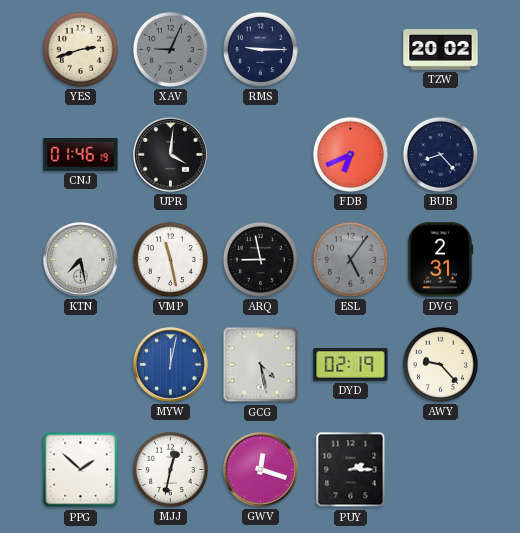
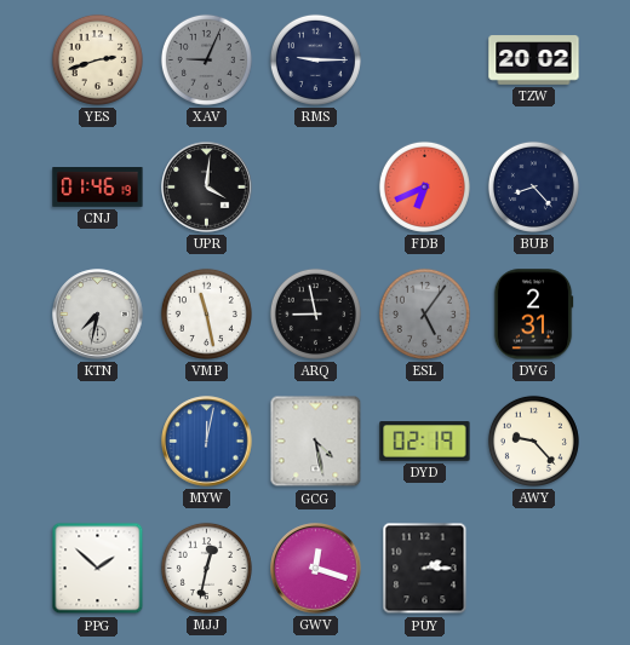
KTN: 7:28 -> 7:32
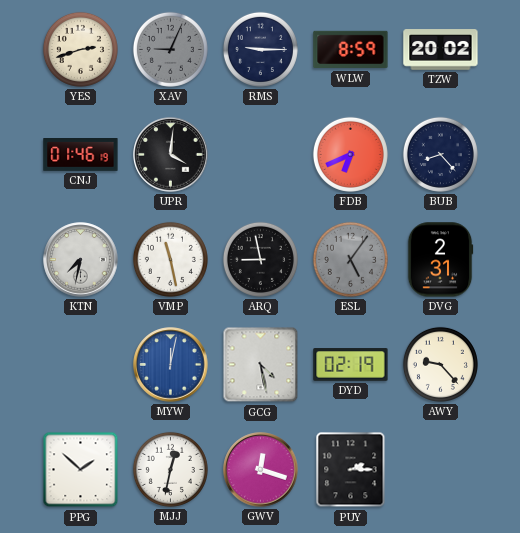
WLW: none -> 8:59
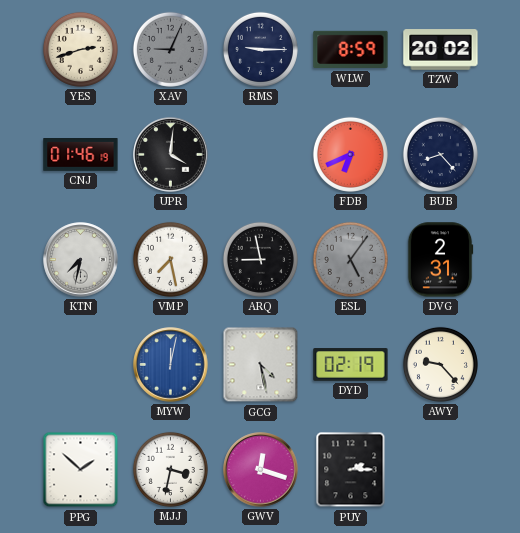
VMP: 11:28 -> 7:28
MJJ: 12:32 -> 3:32
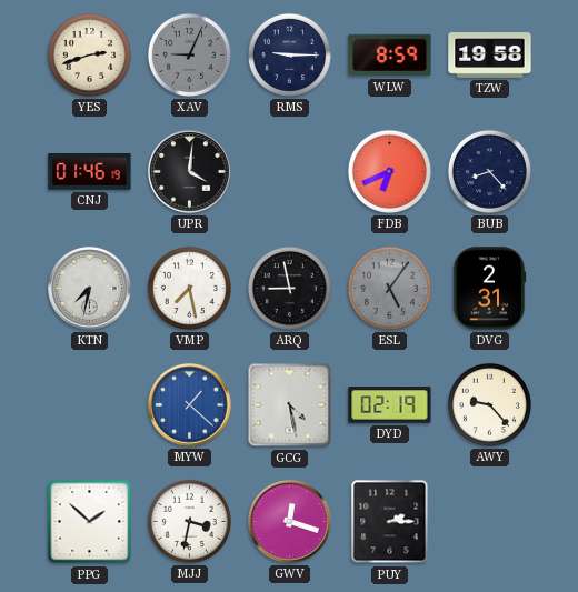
TZW: 20:02 -> 19:58
MYW: 12:02 -> 1:22
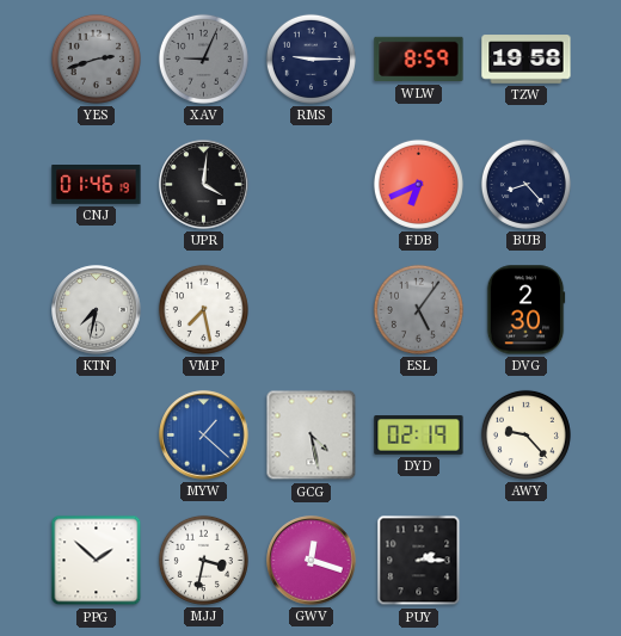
YES dial: cream -> grey
ARQ: 8:58 -> none
DVG: 2:31 -> 2:30
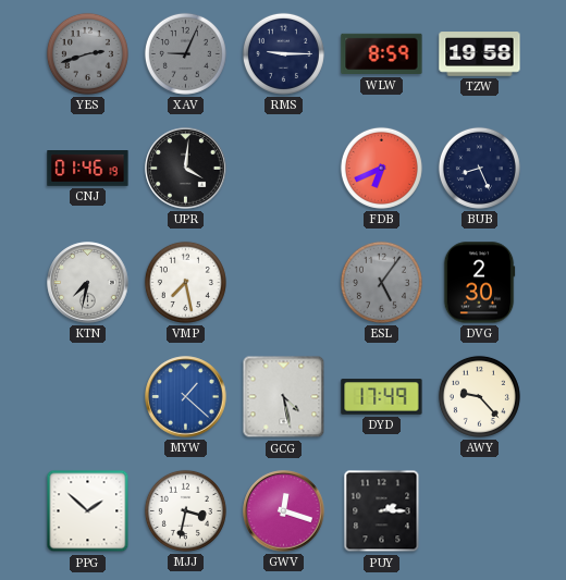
BUB: 8:23 -> 8:26
DYD: 02:19 -> 17:49
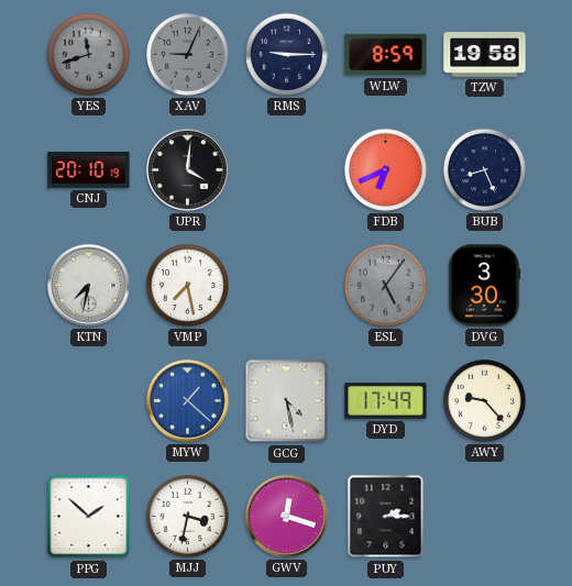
YES: 2:42 -> 11:42
CNJ: 01:46 -> 20:10
DVG: 2:30 -> 3:30
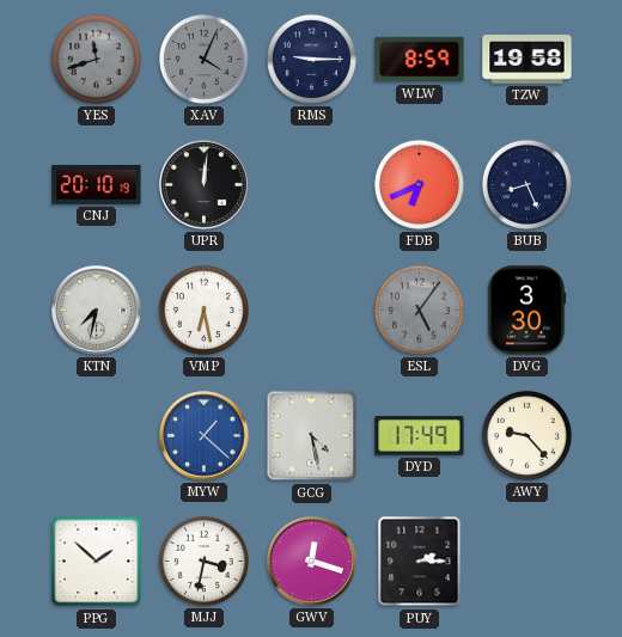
XAV: 9:04 -> 4:04
UPR: 4:01 -> 12:01
VMP: 7:28 -> 6:28
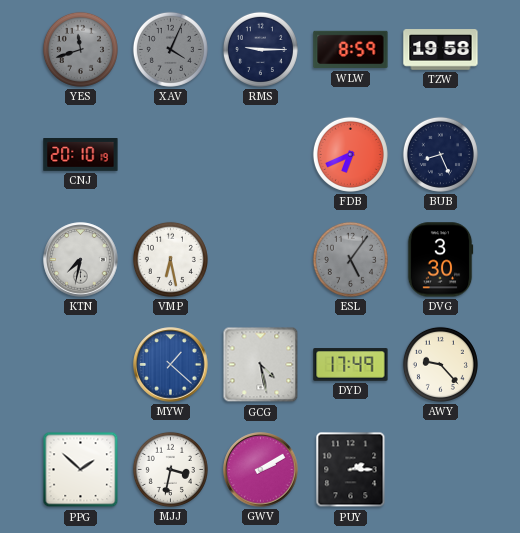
UPR: 12:01 -> none
GWV: 12:18 -> 2:10
